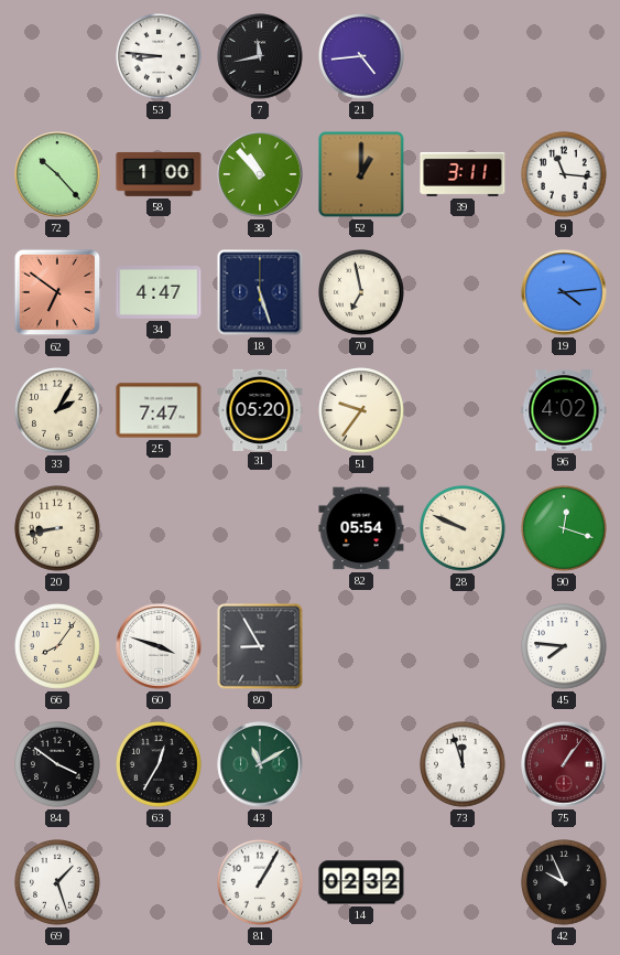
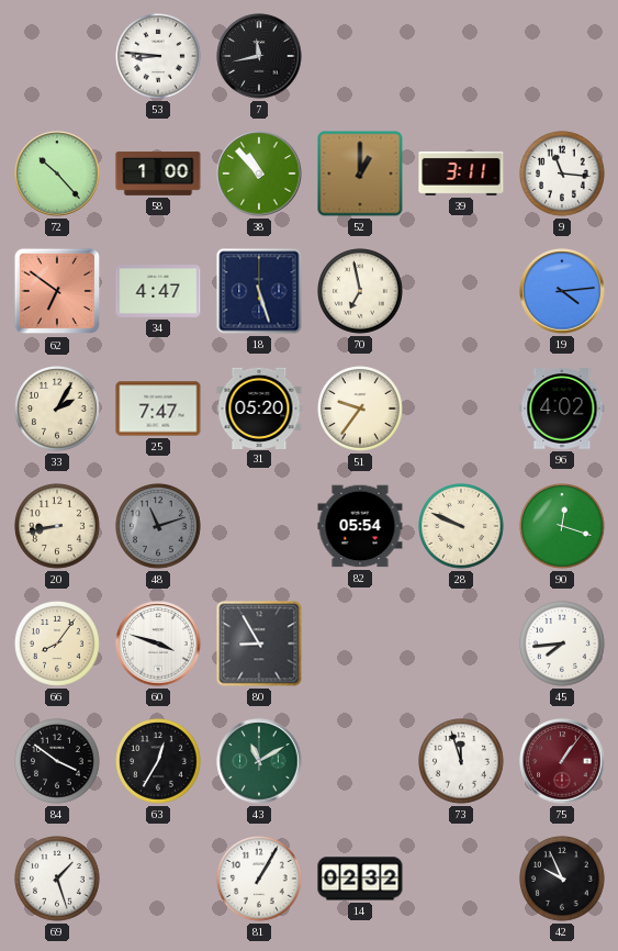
21: 4:44 -> none
48: none -> 11:12
45: 7:46 -> 7:44
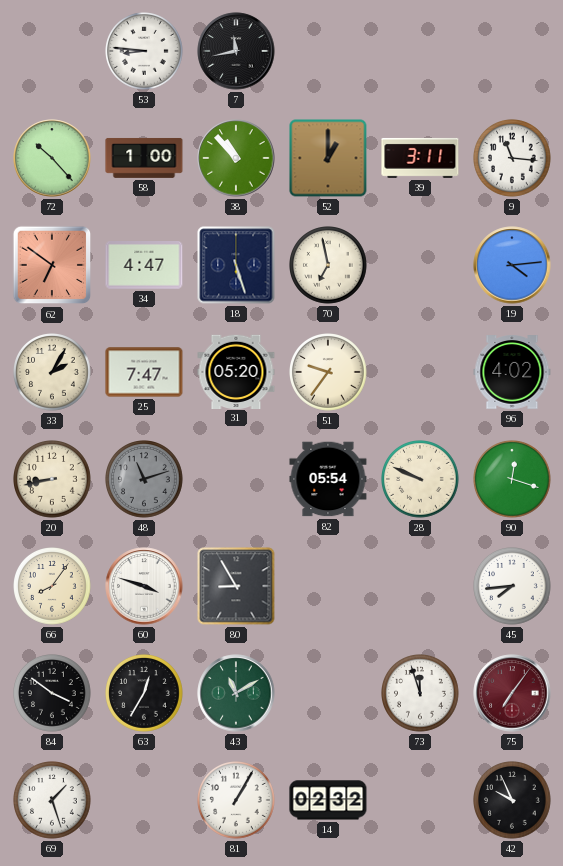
75: 1:06 -> 7:06
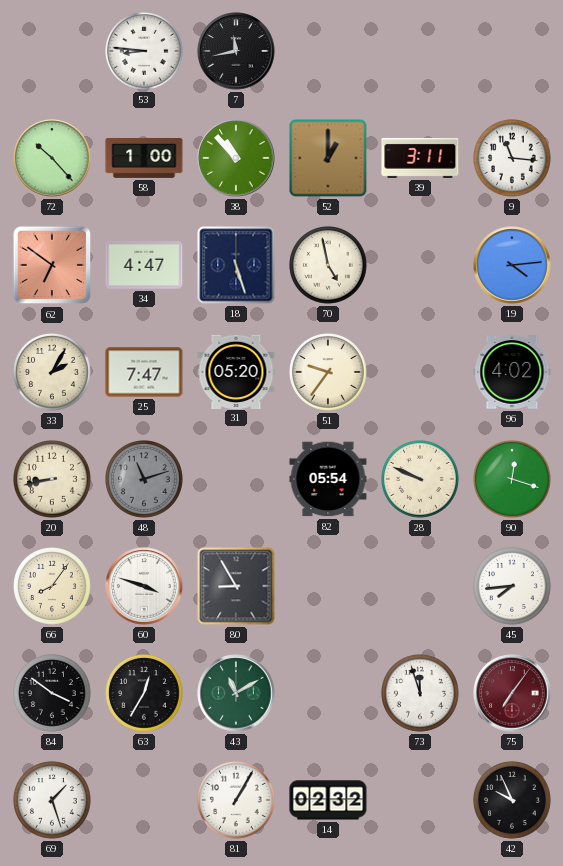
70: 6:58 -> 4:58
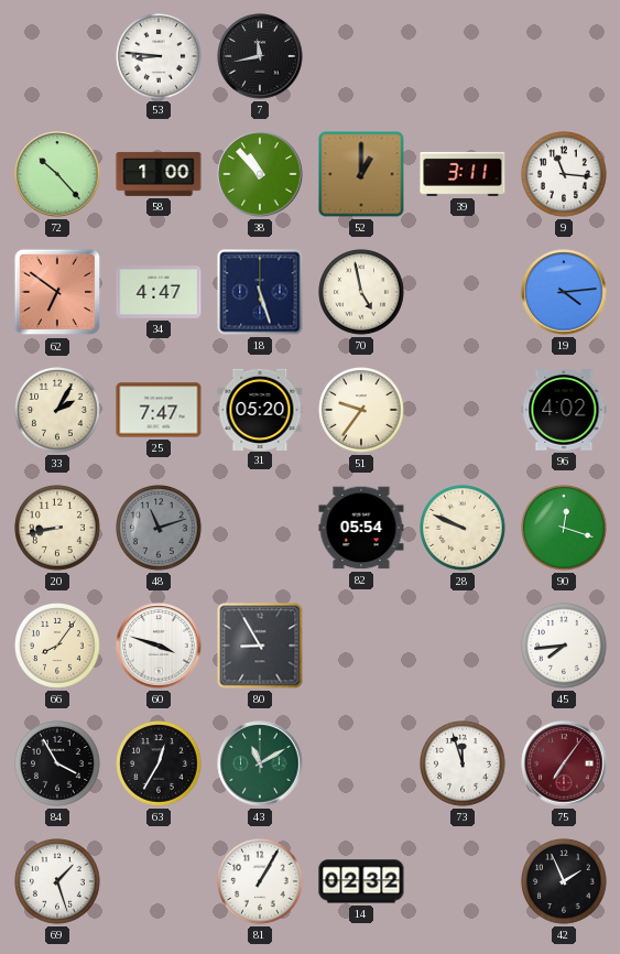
84: 3:51 -> 3:55
42: 9:56 -> 1:56
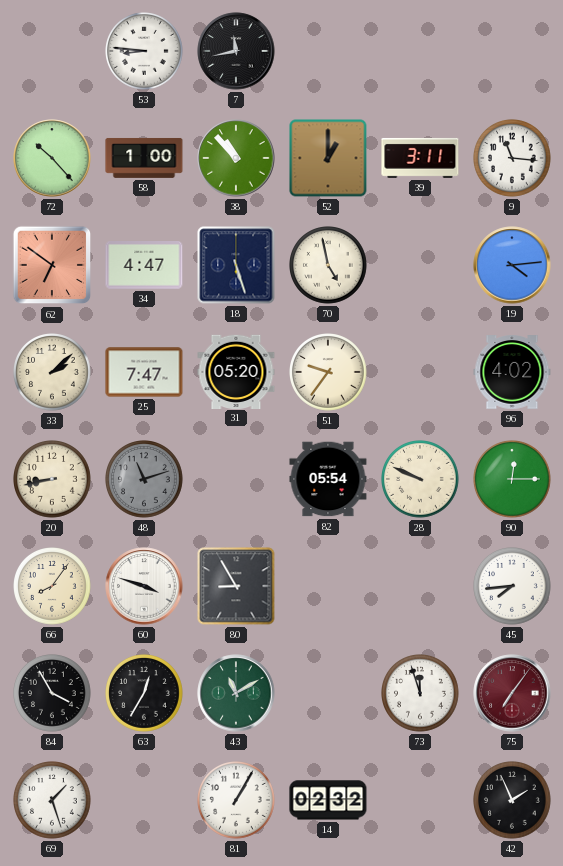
33: 2:05 -> 2:08
90: 12:18 -> 12:15
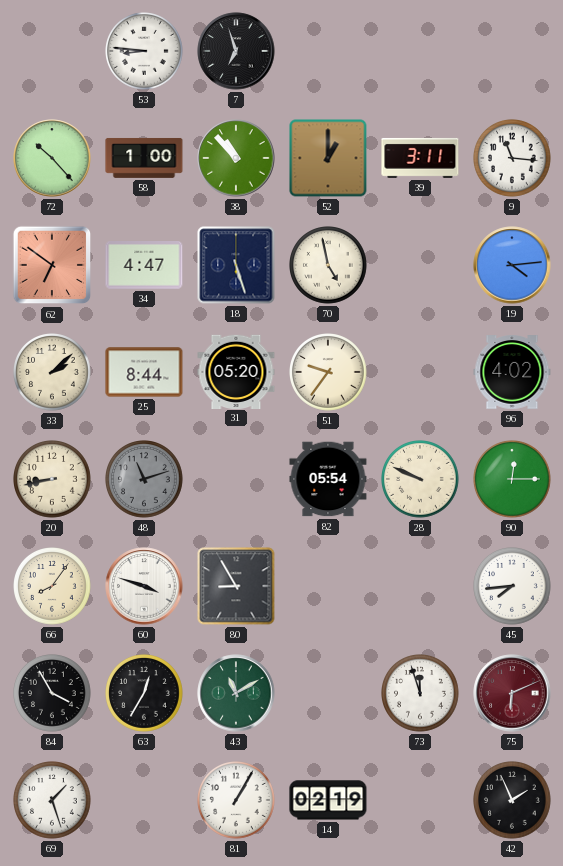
7: 11:43 -> 6:57
25: 7:47 -> 8:44
75: 7:06 -> 6:11
14: 02:32 -> 02:19
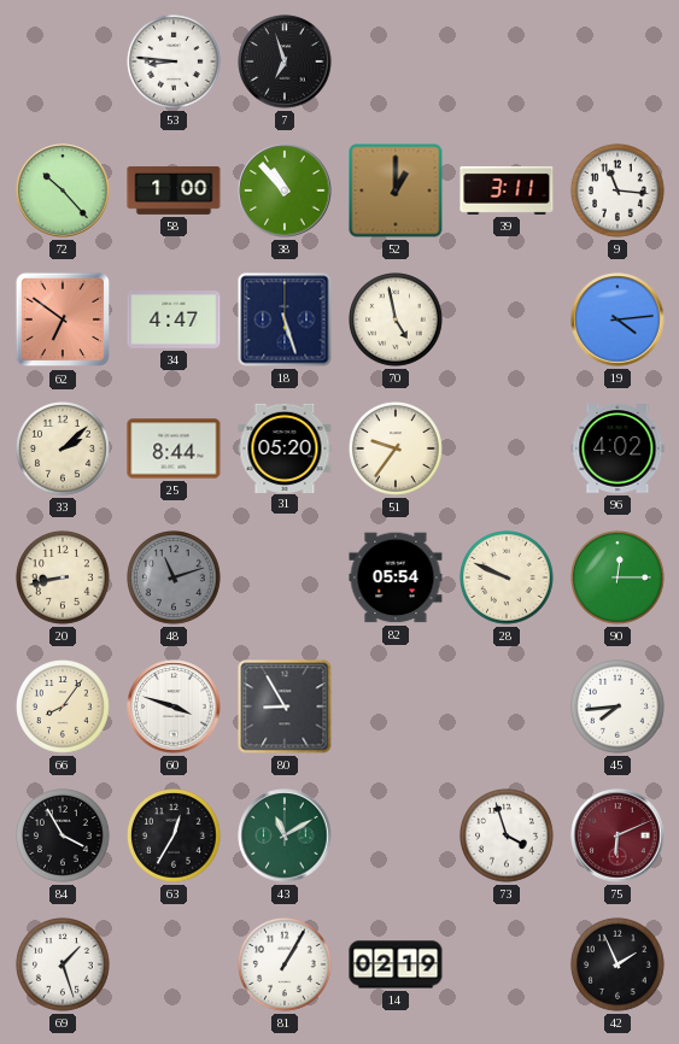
73: 11:57 -> 3:57
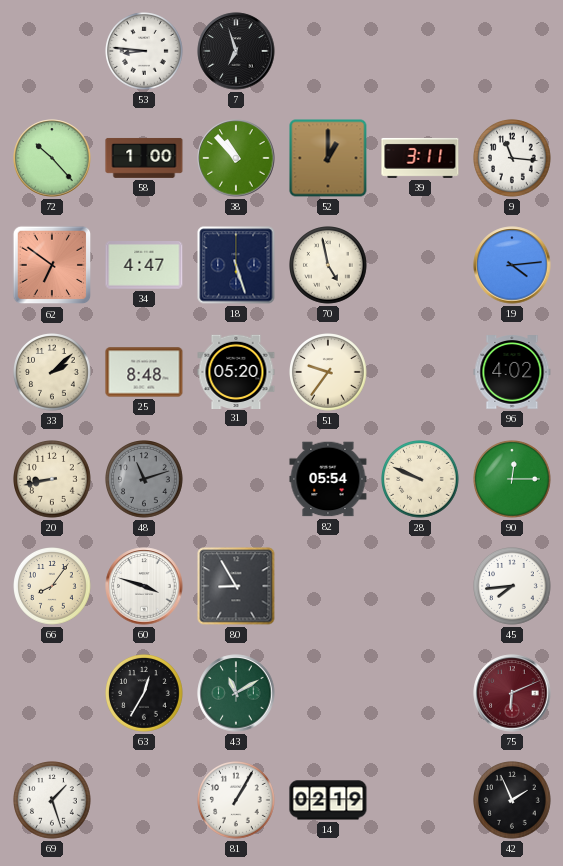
25: 8:44 -> 8:48
84: 3:55 -> none
73: 3:57 -> none
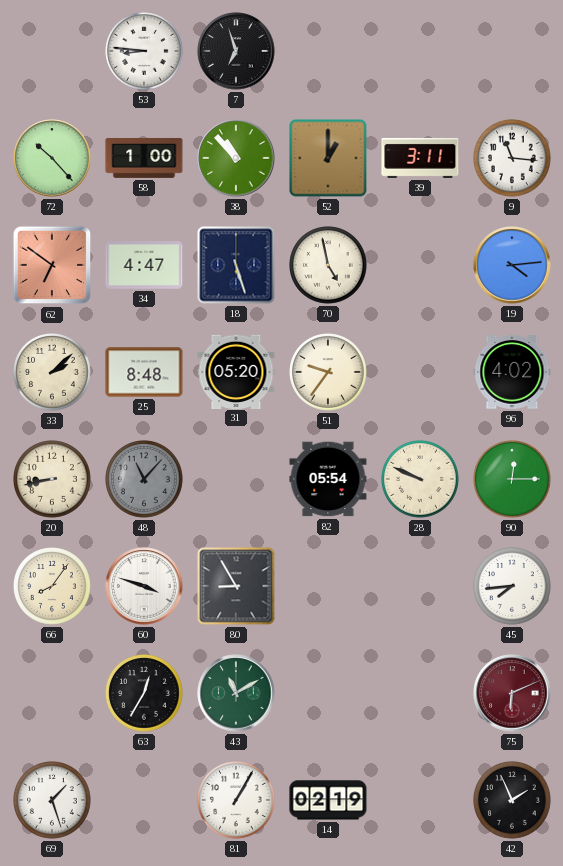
48: 11:12 -> 11:07
